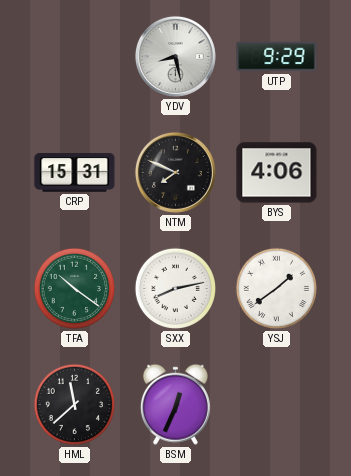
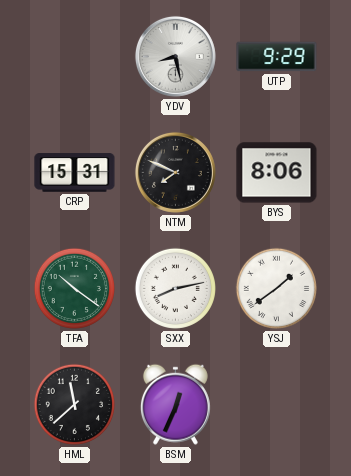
BYS: 4:06 -> 8:06
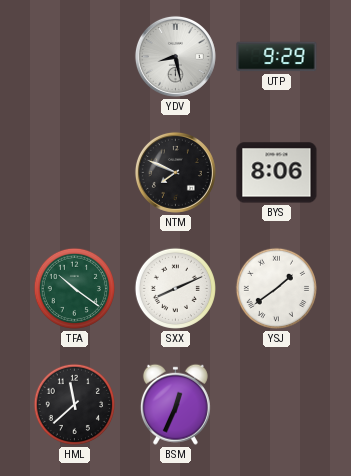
CRP: 15:31 -> none
SXX: 8:13 -> 8:11
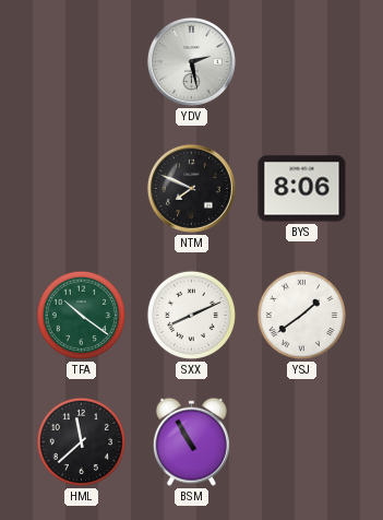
YDV: 8:28 -> 2:28
UTP: 9:29 -> none
BSM: 12:34 -> 10:55
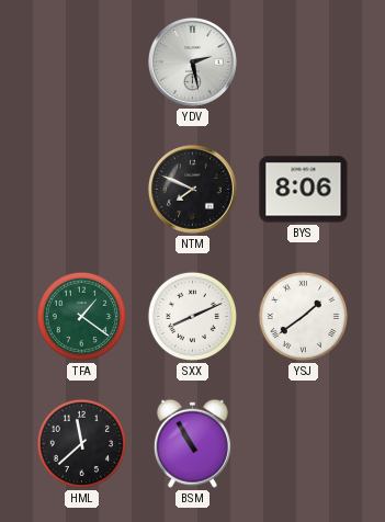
TFA: 10:21 -> 1:21
